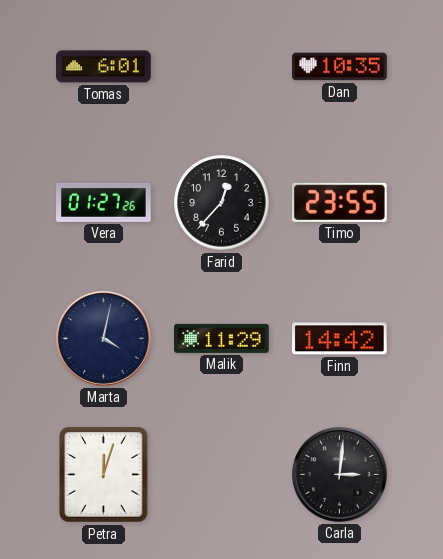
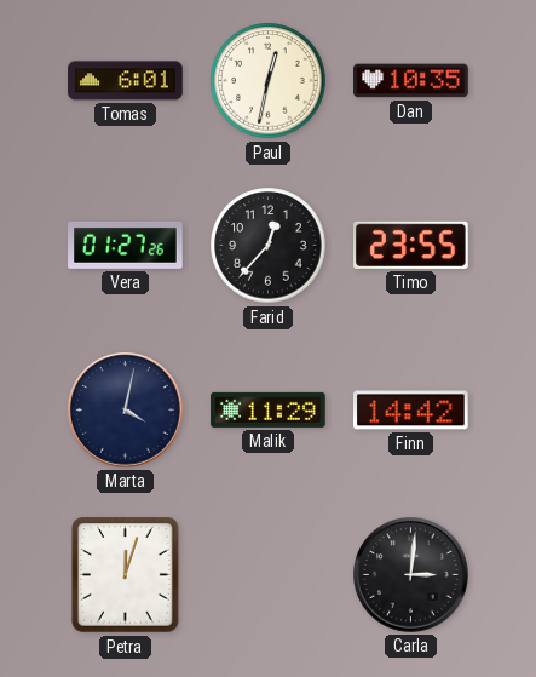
Paul: none -> 12:32
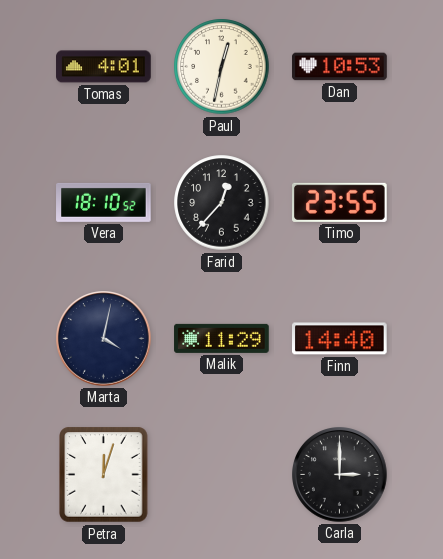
Tomas: 6:01 -> 4:01
Dan: 10:35 -> 10:53
Vera: 01:27 -> 18:10
Finn: 14:42 -> 14:40
Carla: 3:01 -> 3:00
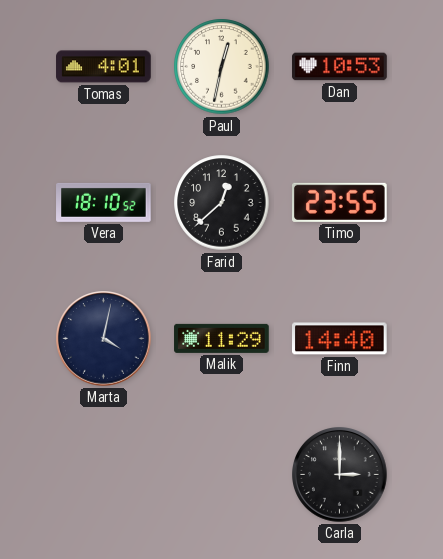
Farid: 12:37 -> 12:38
Petra: 12:03 -> none
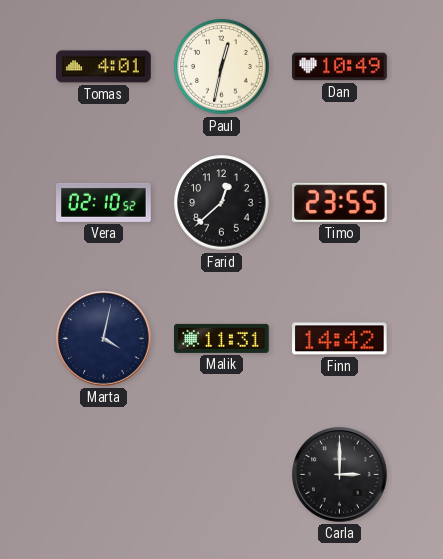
Dan: 10:53 -> 10:49
Vera: 18:10 -> 02:10
Malik: 11:29 -> 11:31
Finn: 14:40 -> 14:42
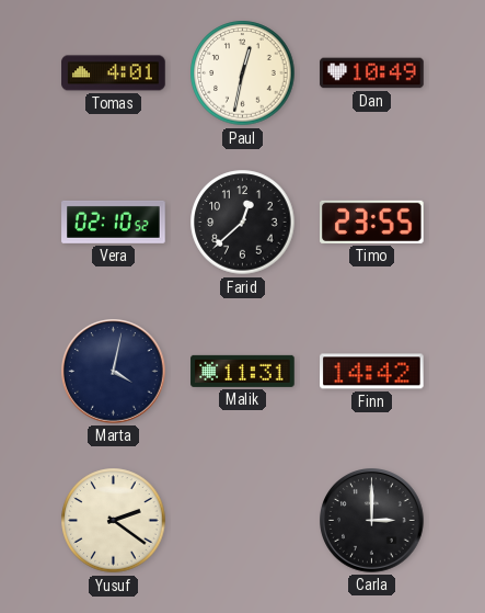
Yusuf: none -> 2:21
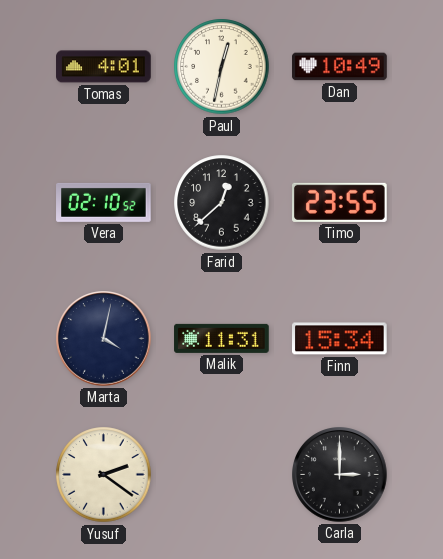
Finn: 14:42 -> 15:34
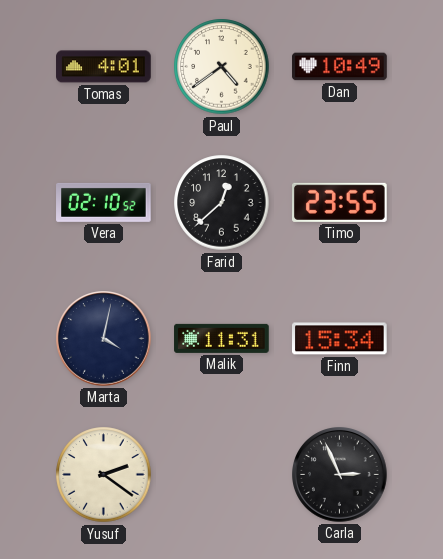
Paul: 12:32 -> 4:39
Carla: 3:00 -> 2:56
